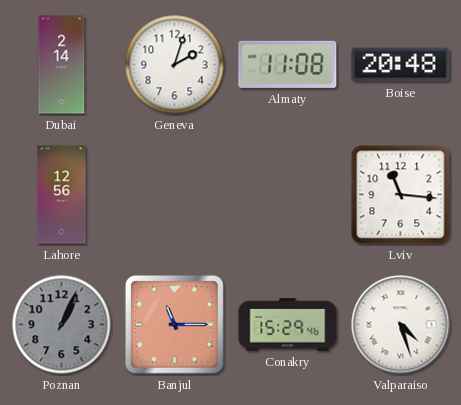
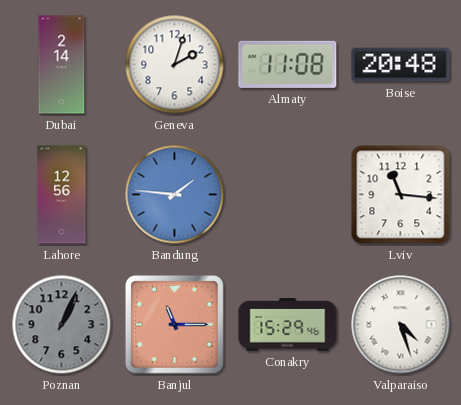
Bandung: none -> 1:46
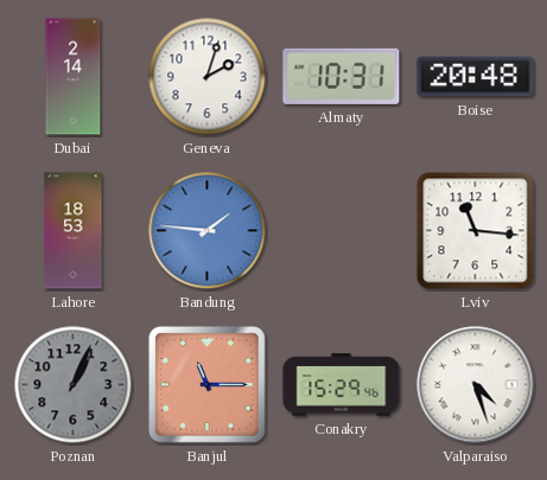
Almaty: 11:08 -> 10:31
Lahore: 12:56 -> 18:53
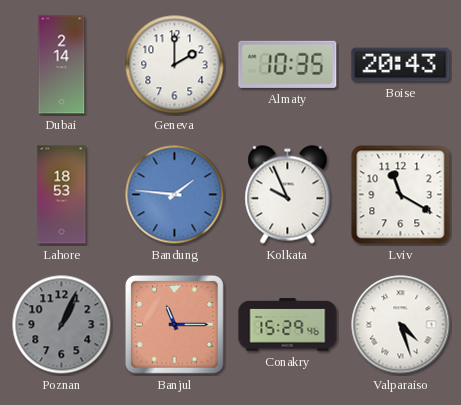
Geneva: 2:03 -> 2:00
Almaty: 10:31 -> 10:35
Boise: 20:48 -> 20:43
Kolkata: none -> 9:56
Lviv: 11:16 -> 11:20
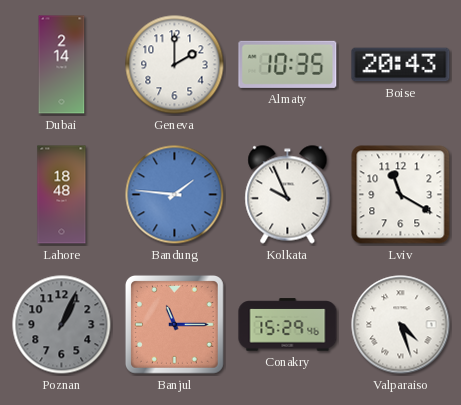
Lahore: 18:53 -> 18:48
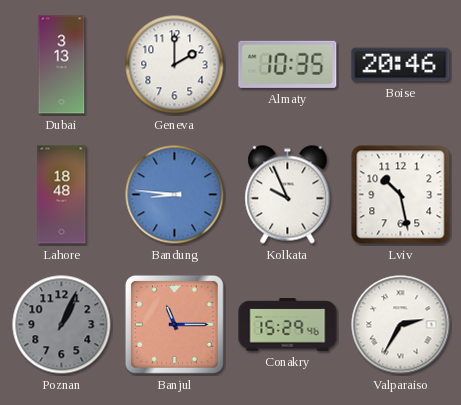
Dubai: 2:14 -> 3:13
Boise: 20:43 -> 20:46
Bandung: 1:46 -> 8:46
Lviv: 11:20 -> 10:28
Valparaiso: 4:27 -> 2:35
